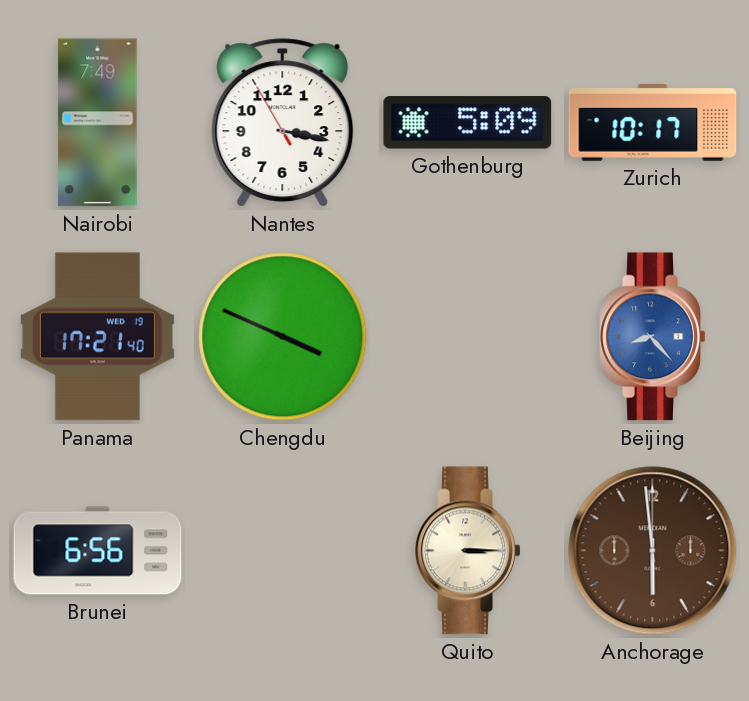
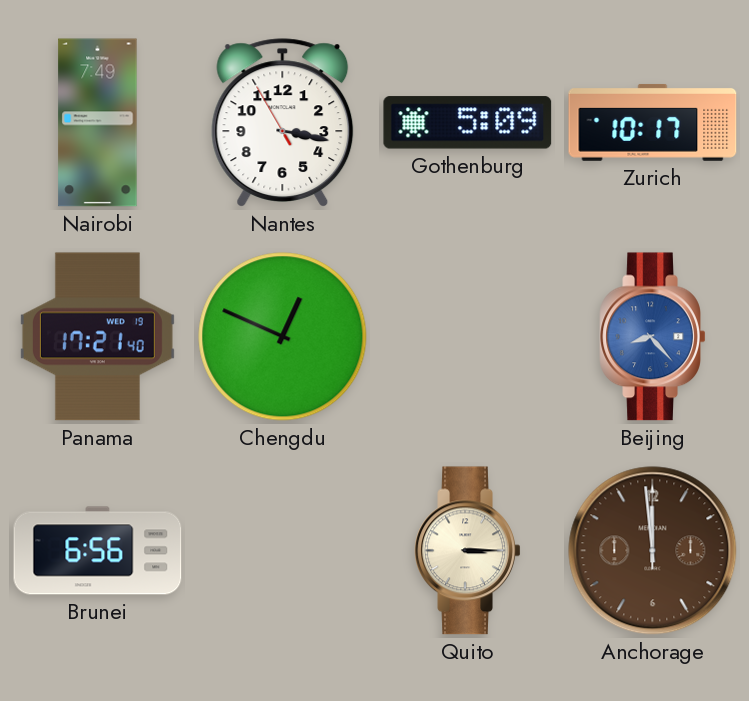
Chengdu: 3:49 -> 12:49
Anchorage: 5:59 -> 11:59
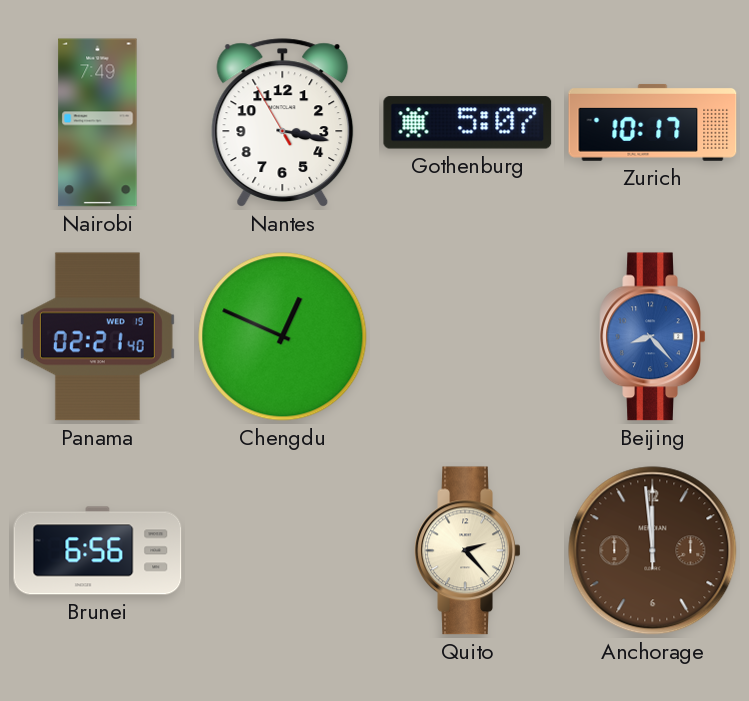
Gothenburg: 5:09 -> 5:07
Panama: 17:21 -> 02:21
Quito: 3:15 -> 2:23
